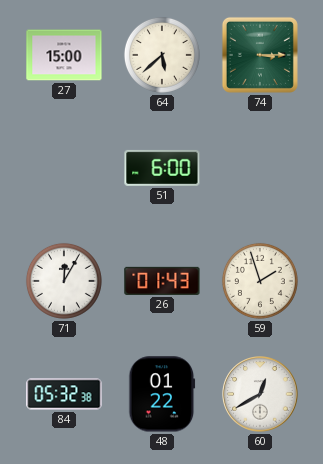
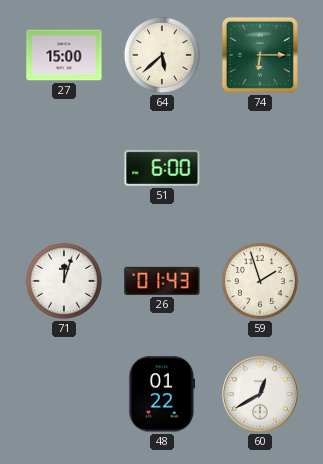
74: 3:15 -> 6:15
71: 12:05 -> 12:03
84: 05:32 -> none
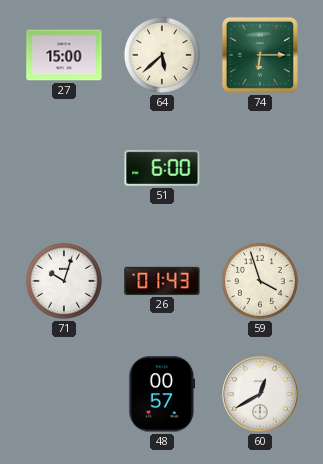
71: 12:03 -> 10:03
59: 1:57 -> 3:57
48: 01:22 -> 00:57
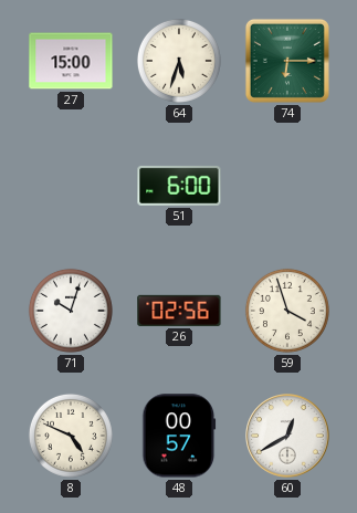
64: 5:38 -> 5:33
26: 01:43 -> 02:56
8: none -> 4:49
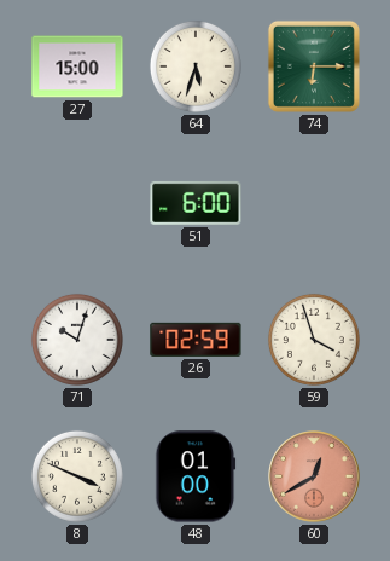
26: 02:56 -> 02:59
8: 4:49 -> 3:49
48: 00:57 -> 01:00
60 dial: white -> salmon
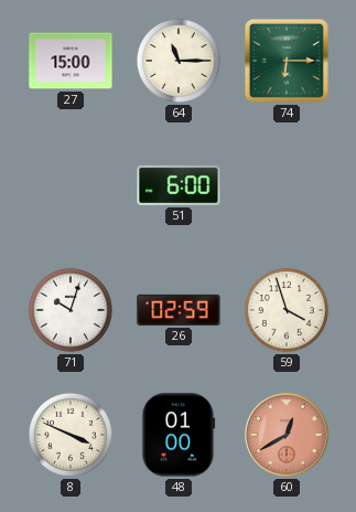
64: 5:33 -> 11:15
